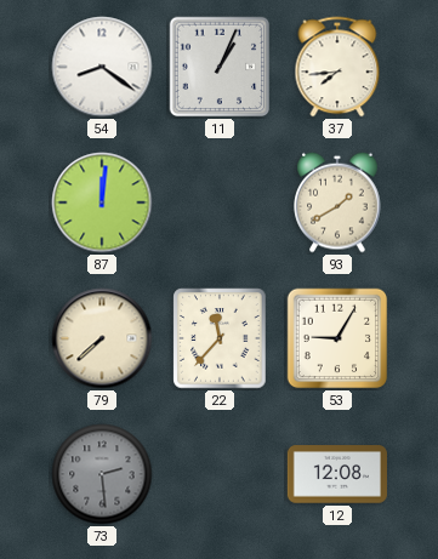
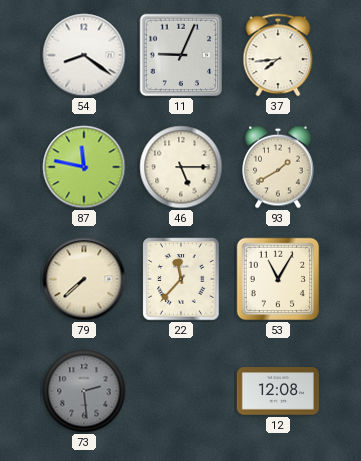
11: 1:04 -> 9:04
87: 12:01 -> 11:47
46: none -> 5:15
53: 9:05 -> 11:05
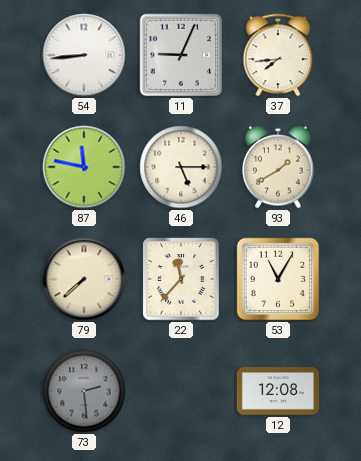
54: 8:21 -> 8:44
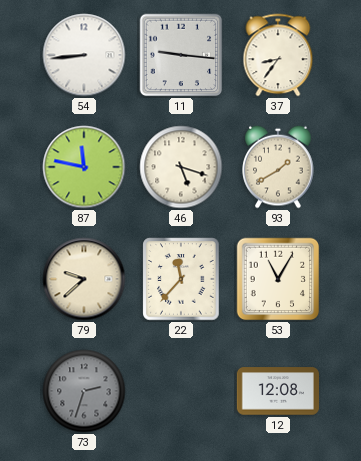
11: 9:04 -> 9:16
37: 7:44 -> 8:36
46: 5:15 -> 5:18
79: 7:38 -> 9:38
73: 2:29 -> 2:33
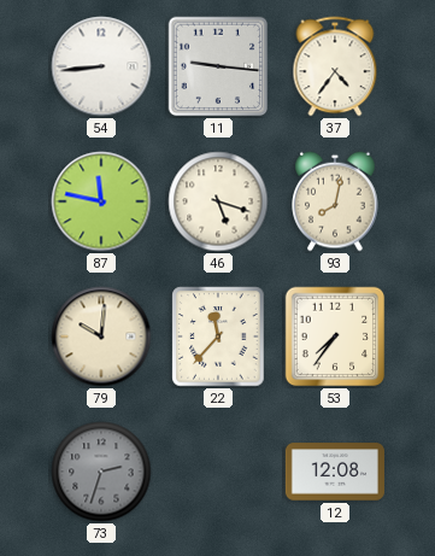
37: 8:36 -> 4:36
93: 1:40 -> 8:02
79: 9:38 -> 10:01
53: 11:05 -> 7:36
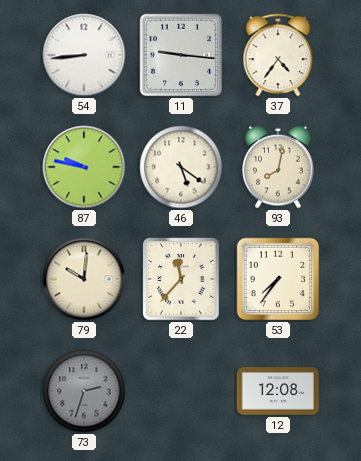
87: 11:47 -> 9:47
46: 5:18 -> 5:21
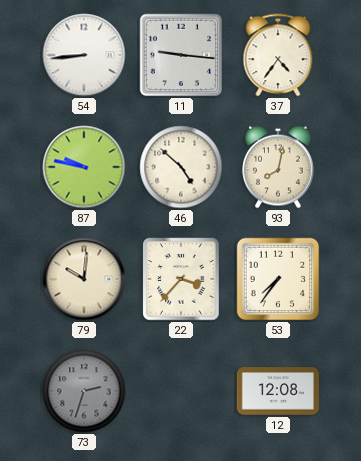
46: 5:21 -> 4:52
22: 11:37 -> 3:37
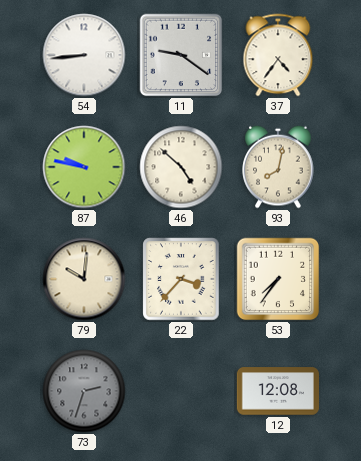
11: 9:16 -> 9:21
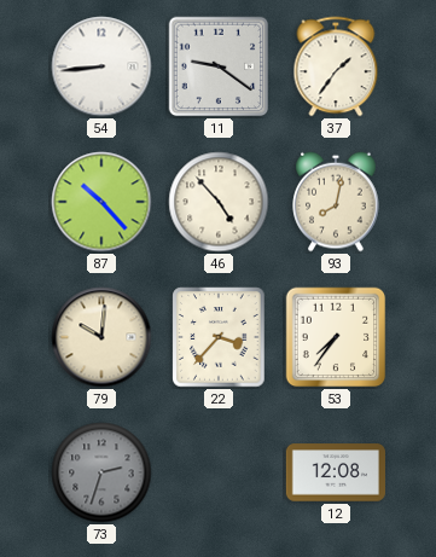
37: 4:36 -> 1:36
87: 9:47 -> 10:23
46: 4:52 -> 4:53
